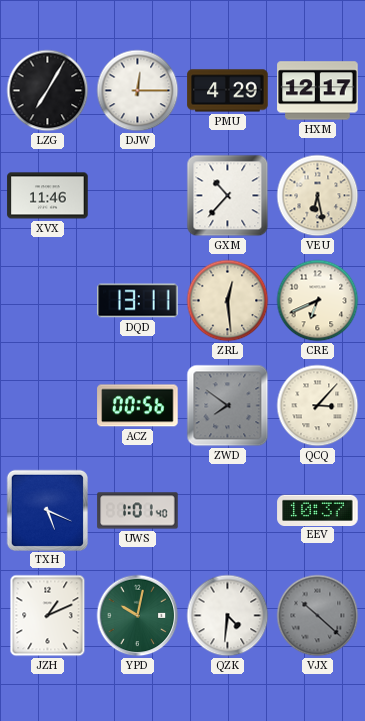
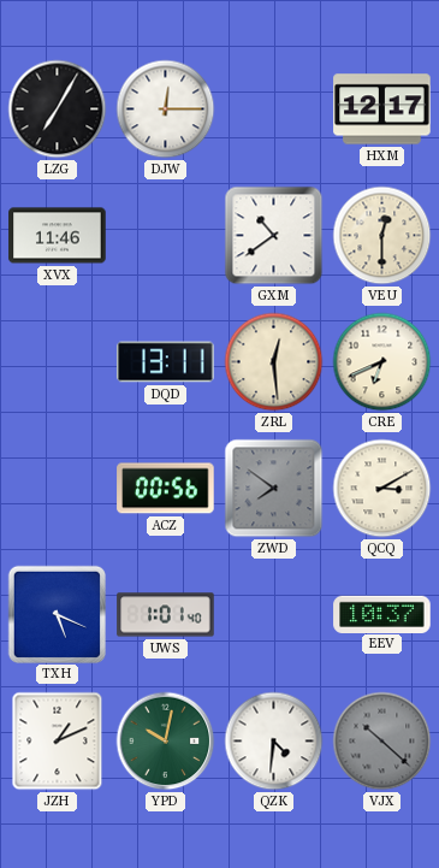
PMU: 4:29 -> none
GXM: 10:37 -> 10:39
VEU: 6:28 -> 12:30
QCQ: 3:07 -> 3:10
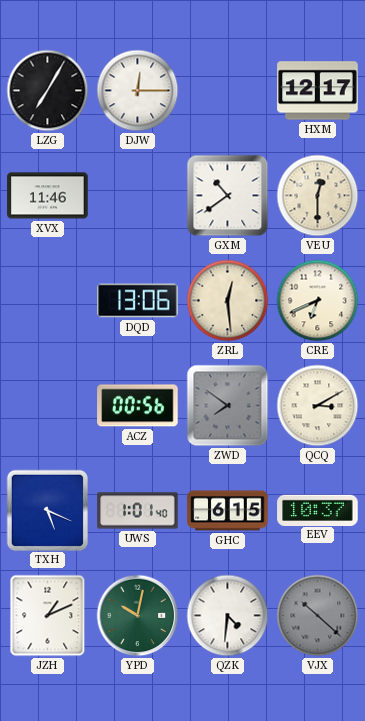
DQD: 13:11 -> 13:06
GHC: none -> 6:15
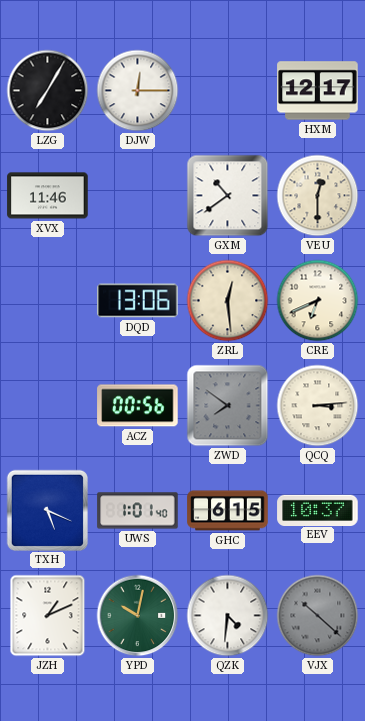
QCQ: 3:10 -> 3:14
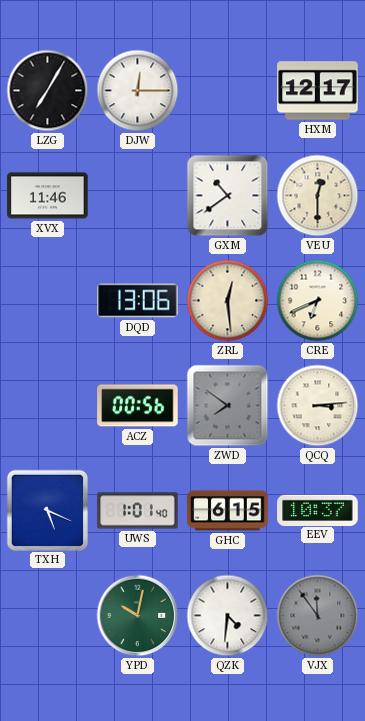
JZH: 1:11 -> none
VJX: 10:22 -> 11:54
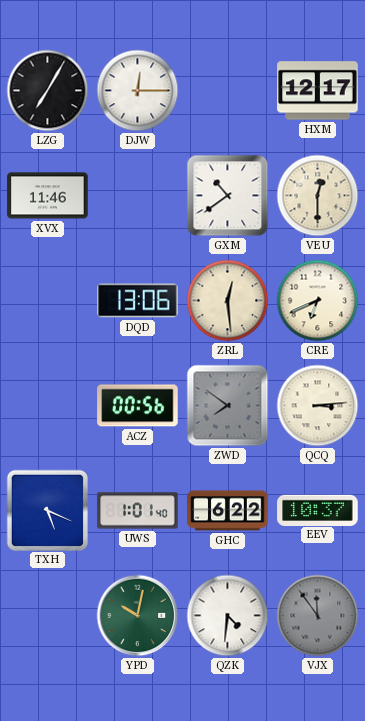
GHC: 6:15 -> 6:22
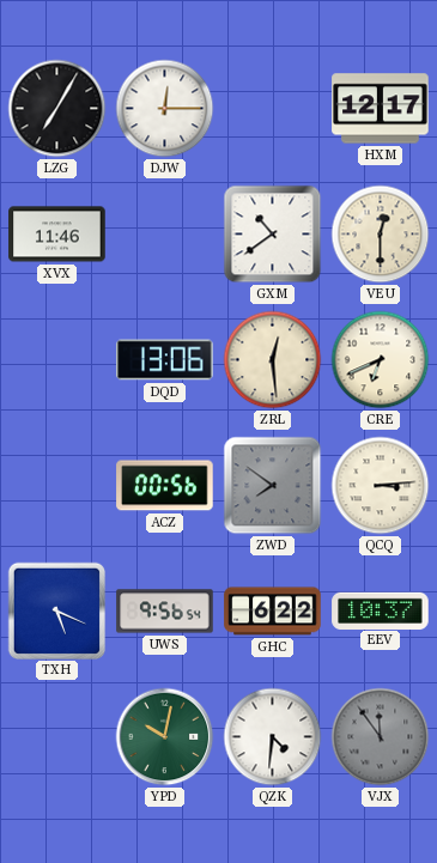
UWS: 1:01 -> 9:56
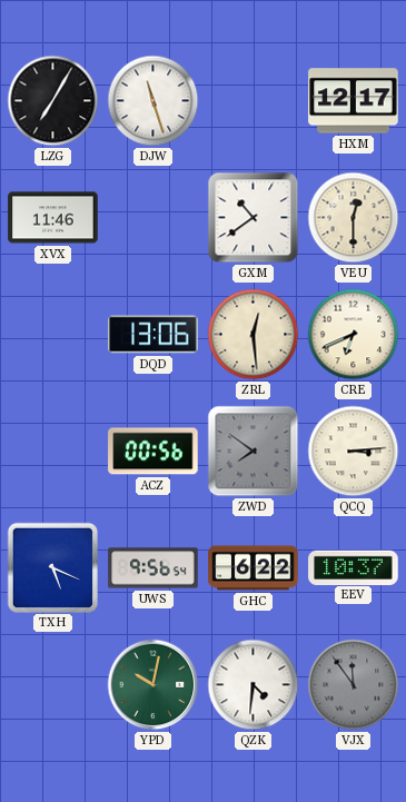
DJW: 12:15 -> 11:27
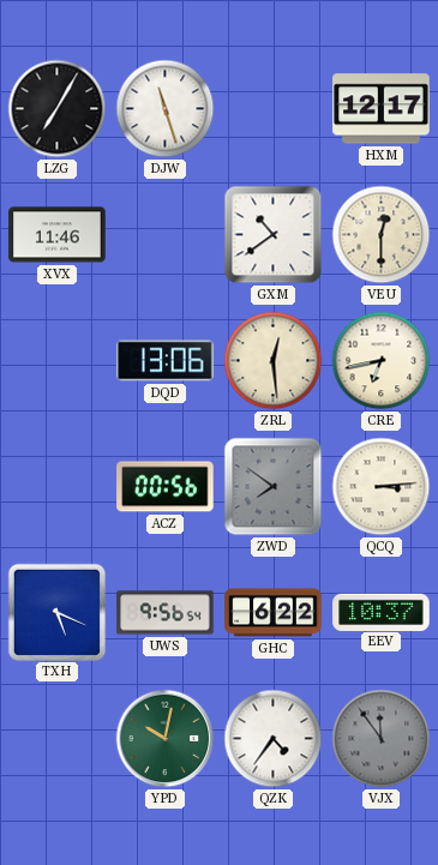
CRE: 6:41 -> 6:43
QZK: 4:31 -> 4:36
